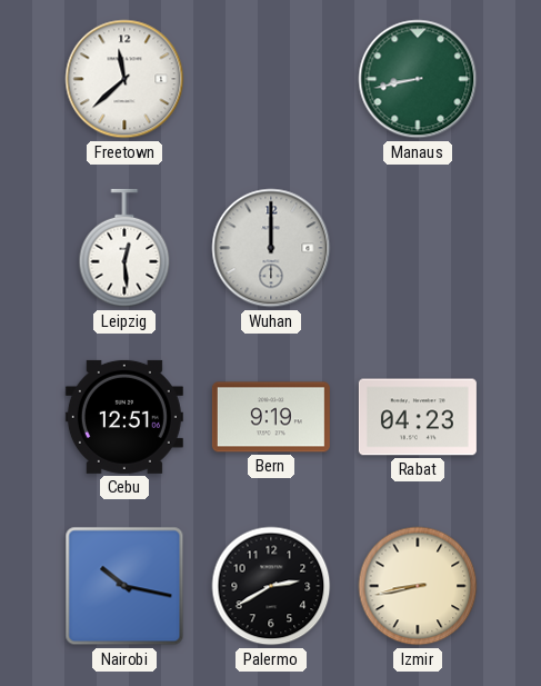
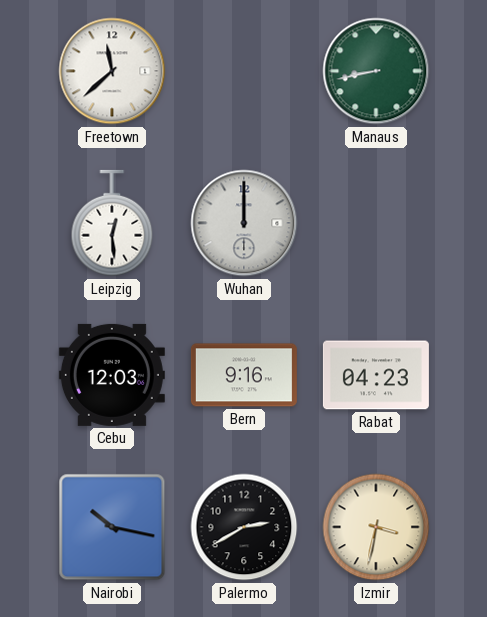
Cebu: 12:51 -> 12:03
Bern: 9:19 -> 9:16
Izmir: 8:43 -> 3:32
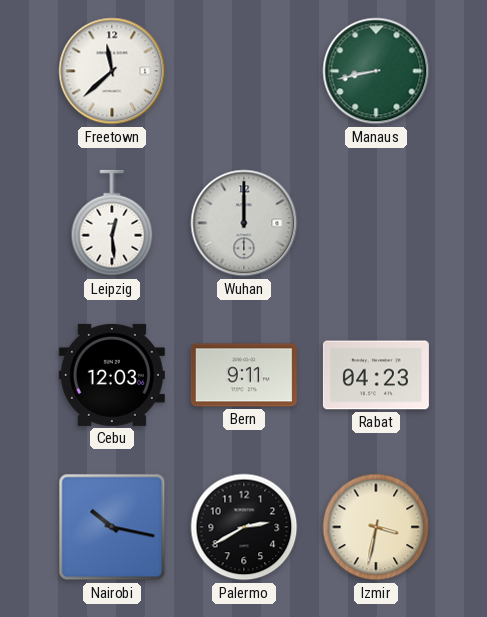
Bern: 9:16 -> 9:11
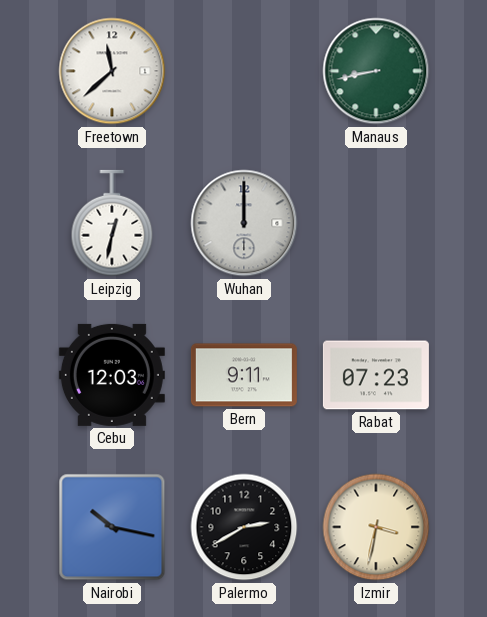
Leipzig: 12:29 -> 12:32
Rabat: 04:23 -> 07:23
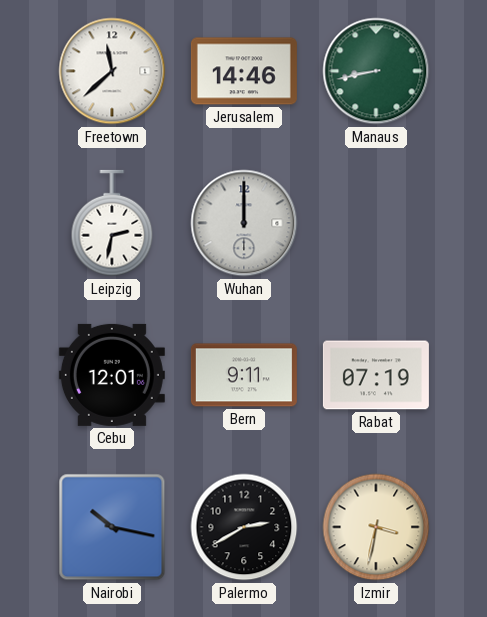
Jerusalem: none -> 14:46
Leipzig: 12:32 -> 2:32
Cebu: 12:03 -> 12:01
Rabat: 07:23 -> 07:19
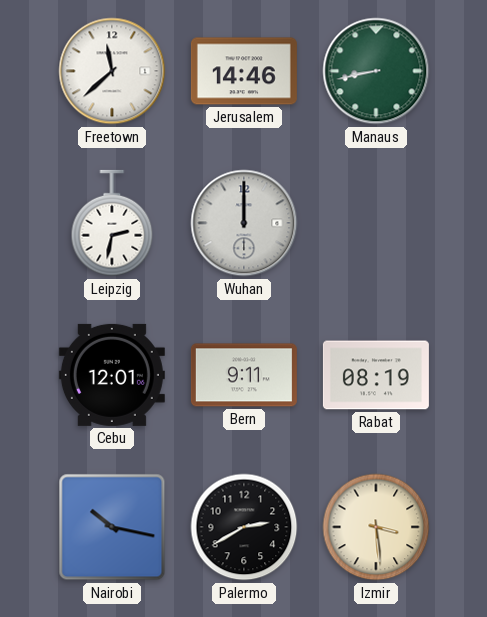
Rabat: 07:19 -> 08:19
Izmir: 3:32 -> 3:29
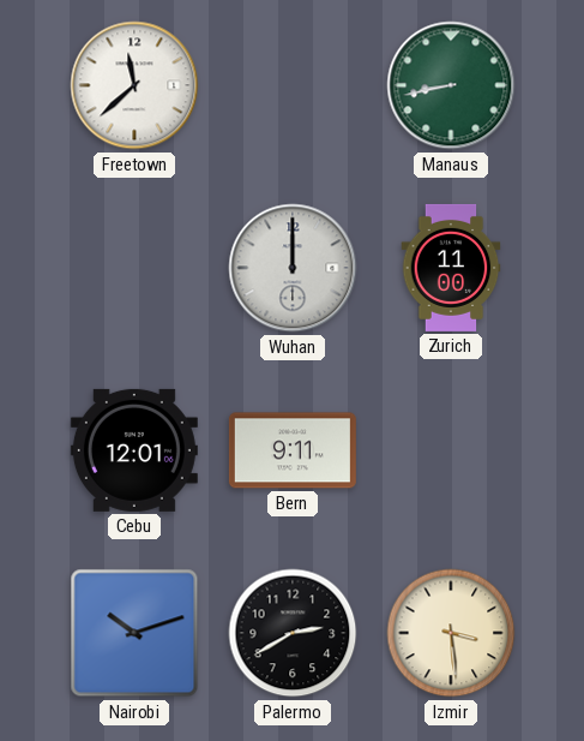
Jerusalem: 14:46 -> none
Leipzig: 2:32 -> none
Zurich: none -> 11:00
Rabat: 08:19 -> none
Nairobi: 10:17 -> 10:12
